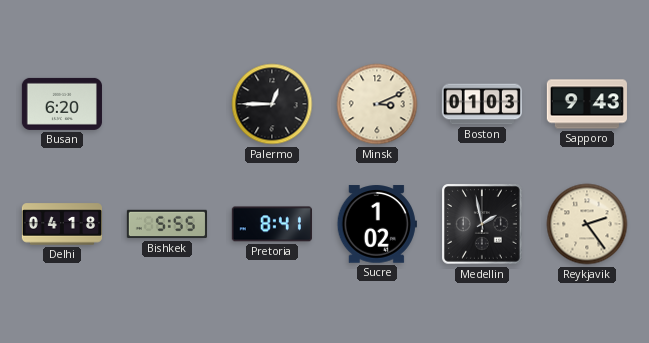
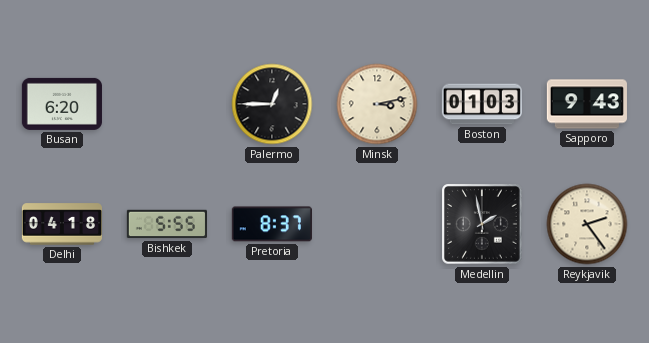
Minsk: 3:11 -> 3:13
Pretoria: 8:41 -> 8:37
Sucre: 1:02 -> none
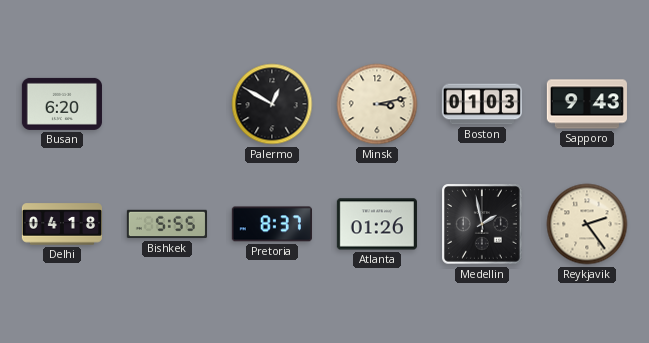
Palermo: 12:45 -> 12:50
Atlanta: none -> 01:26
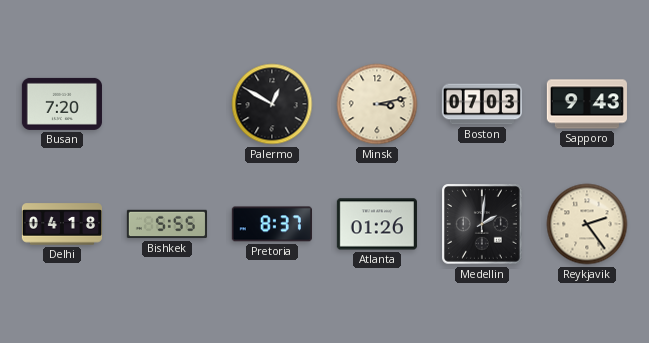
Busan: 6:20 -> 7:20
Boston: 01:03 -> 07:03
Medellin: 1:58 -> 2:01
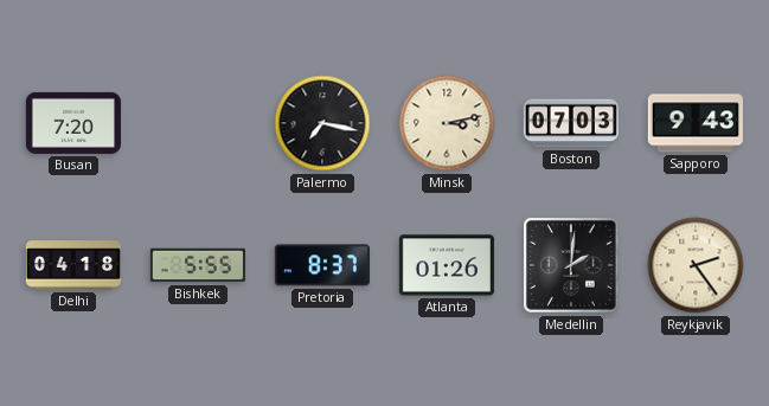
Palermo: 12:50 -> 7:17
